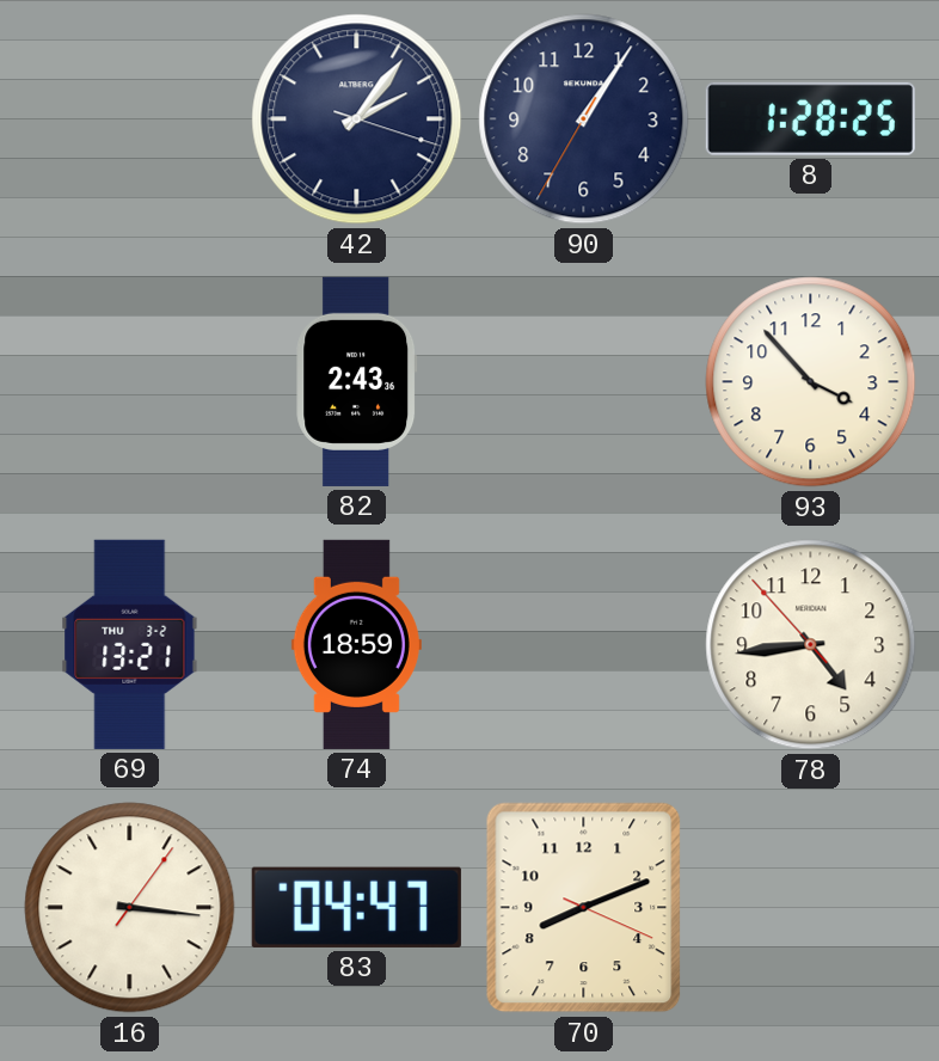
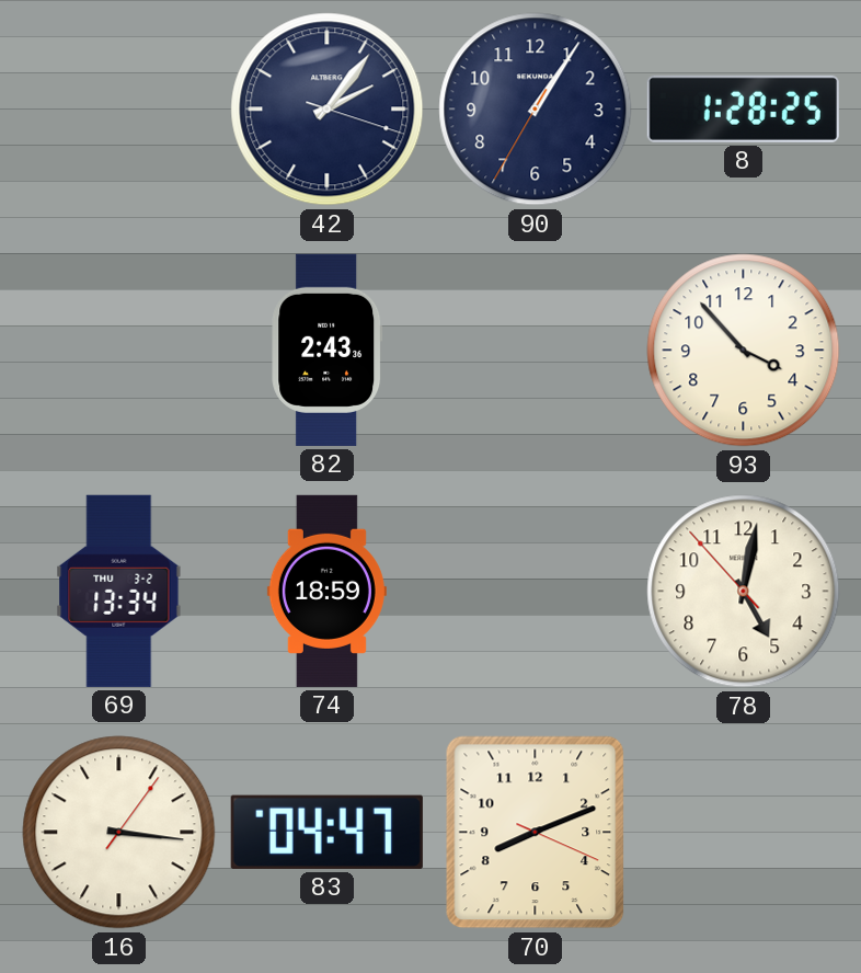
69: 13:21 -> 13:34
78: 4:43 -> 5:01
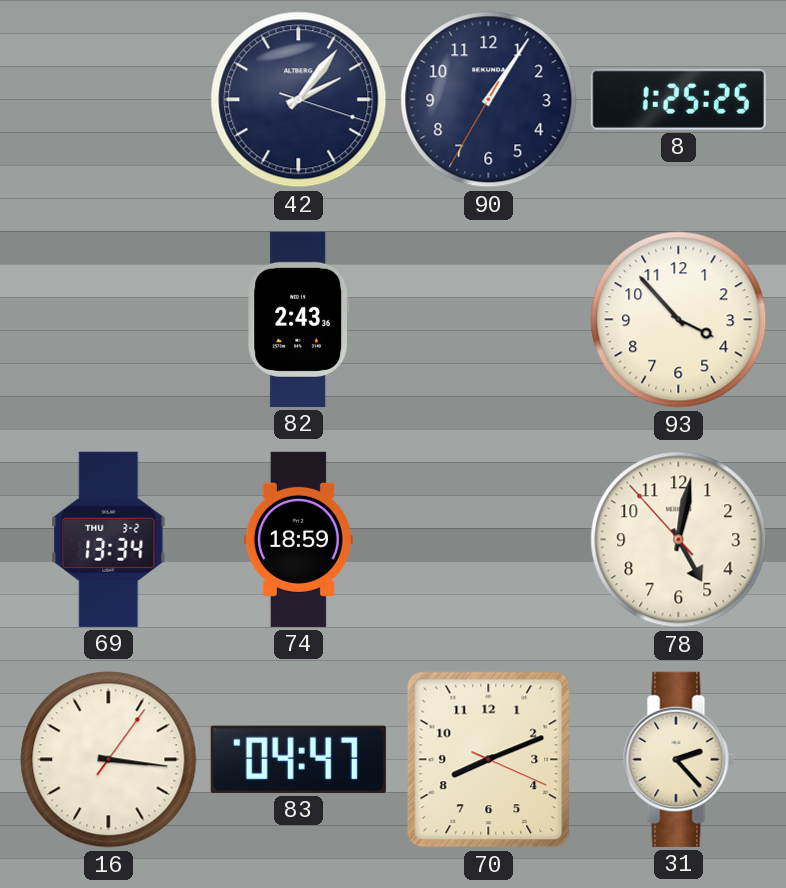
8: 1:28 -> 1:25
31: none -> 2:23
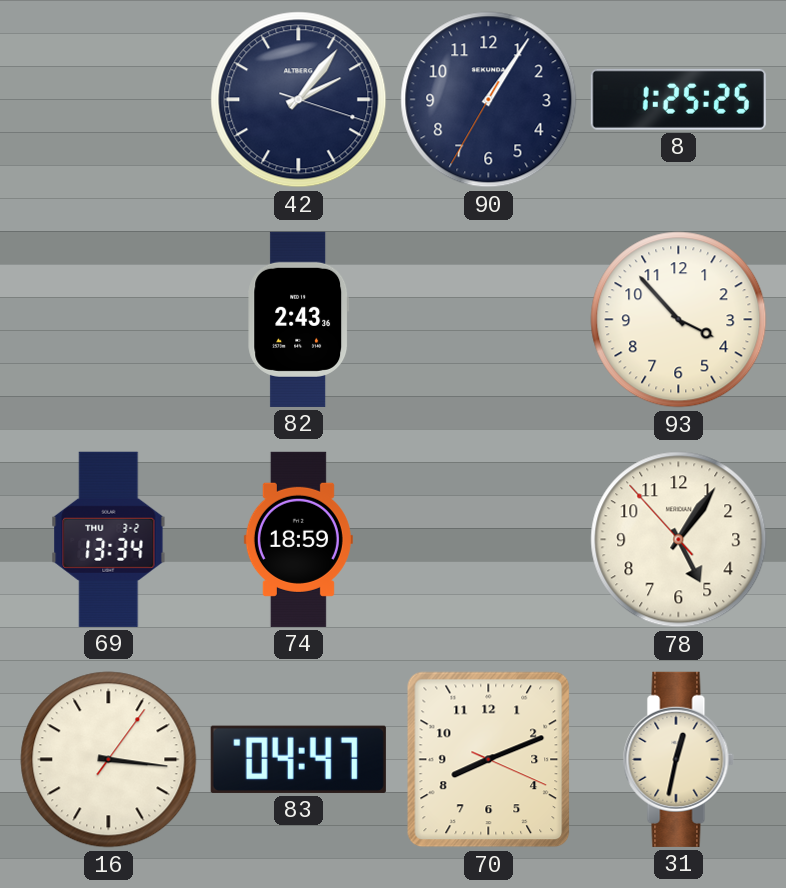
78: 5:01 -> 5:05
31: 2:23 -> 12:32
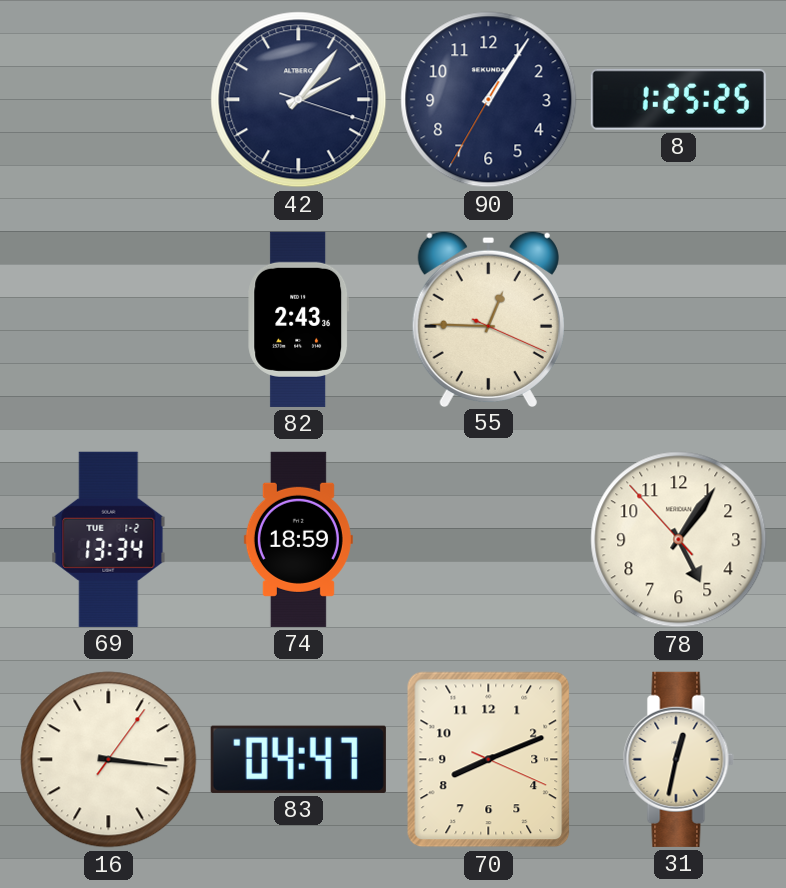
55: none -> 12:45
93: 3:53 -> none
69 date: THU 3-2 -> TUE 1-2
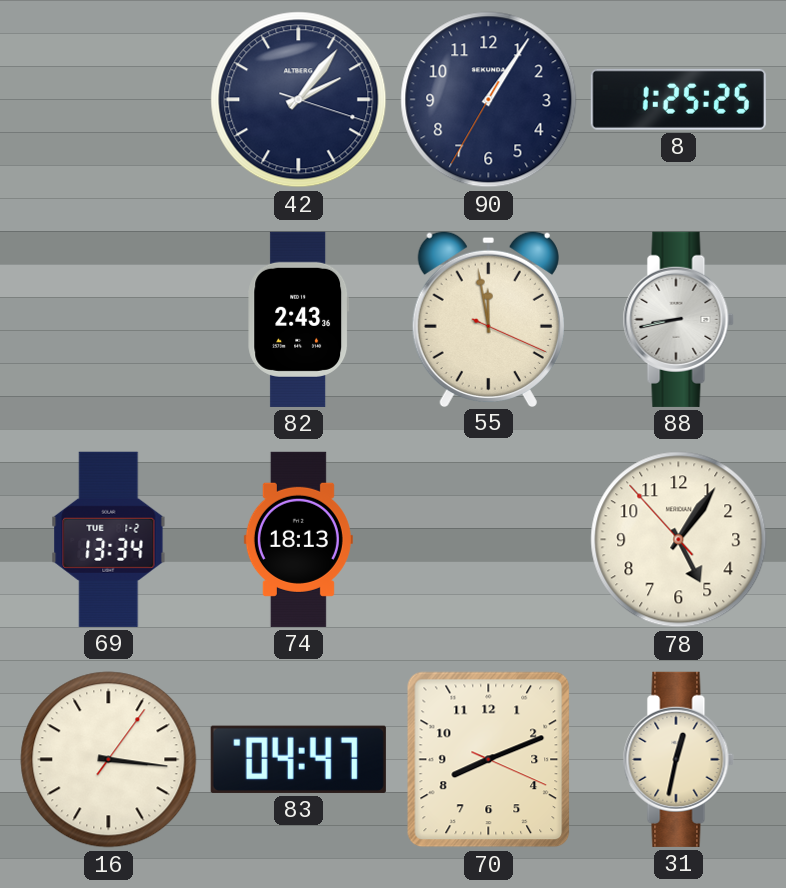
55: 12:45 -> 11:58
88: none -> 8:43
74: 18:59 -> 18:13
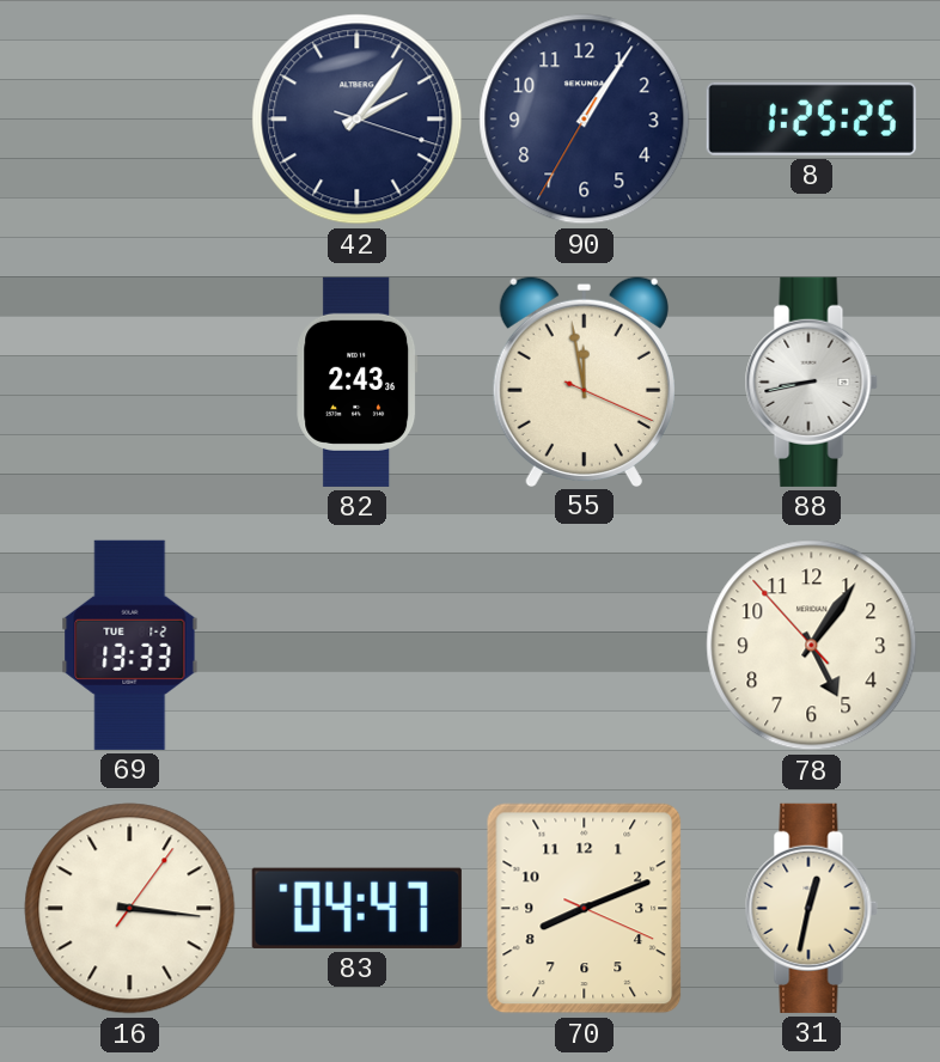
69: 13:34 -> 13:33
74: 18:13 -> none
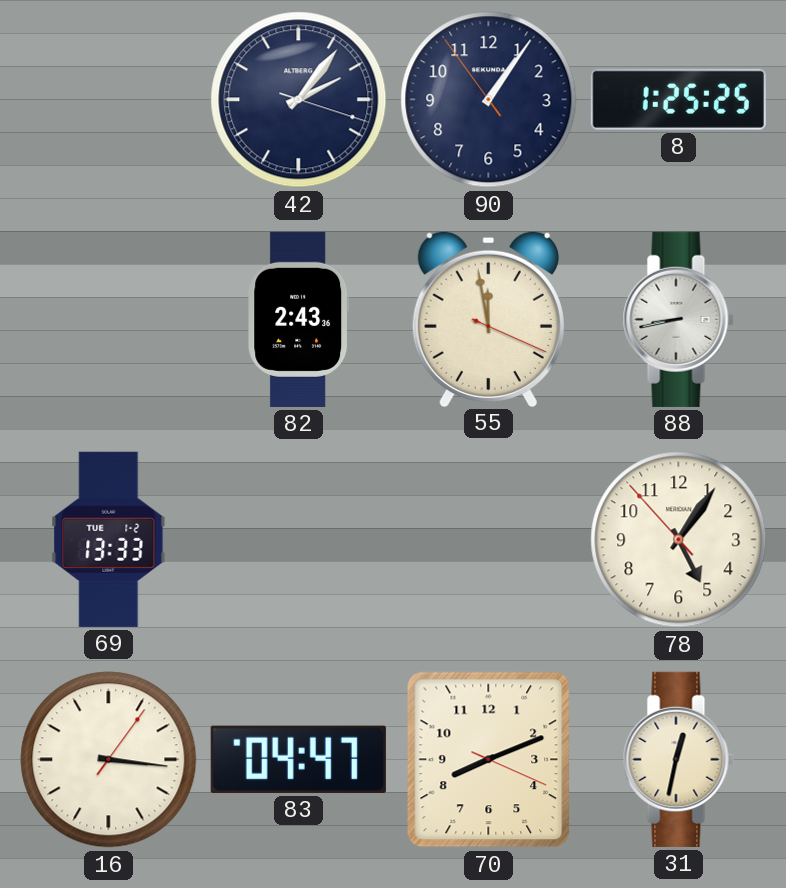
90: 1:05:35 -> 1:05:54
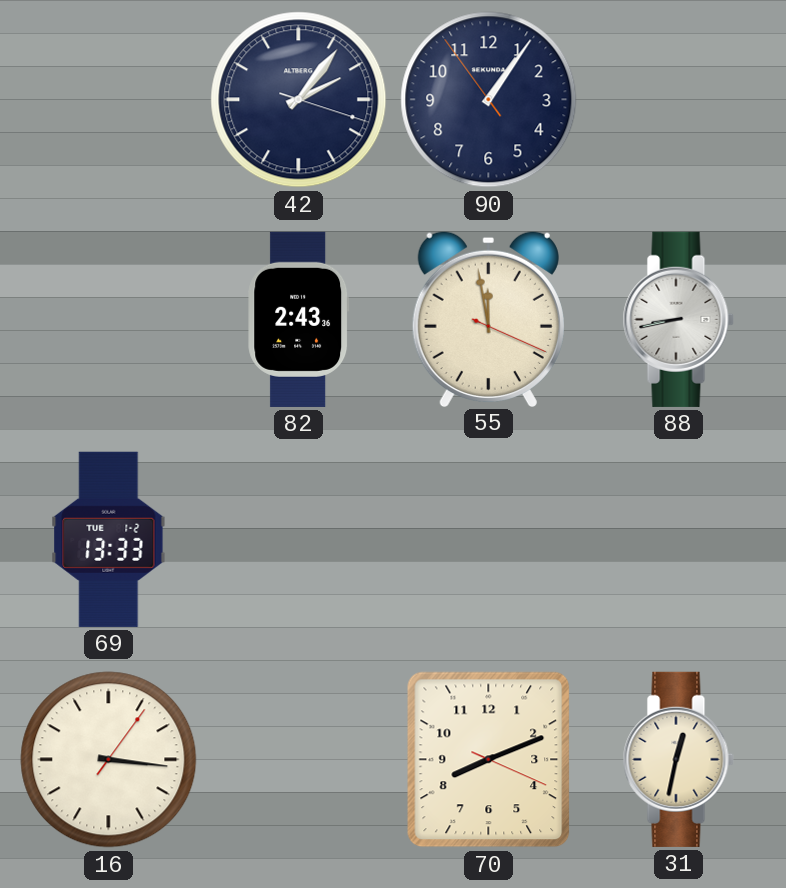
8: 1:25 -> none
78: 5:05 -> none
83: 04:47 -> none
